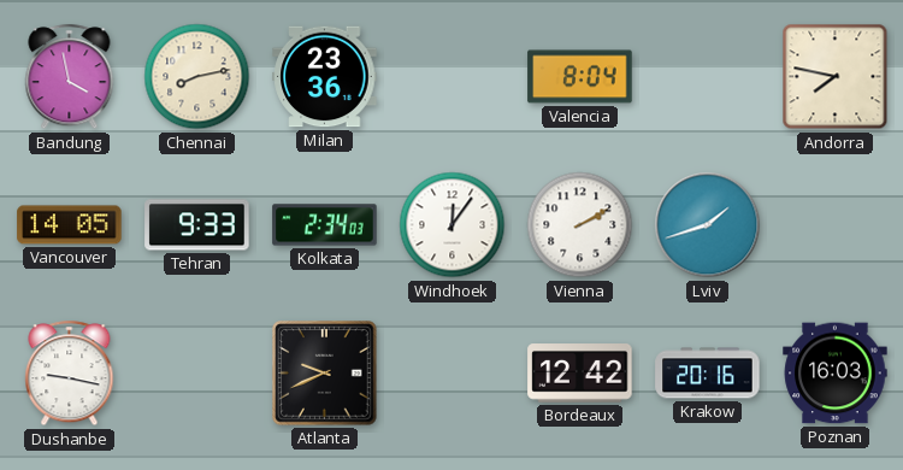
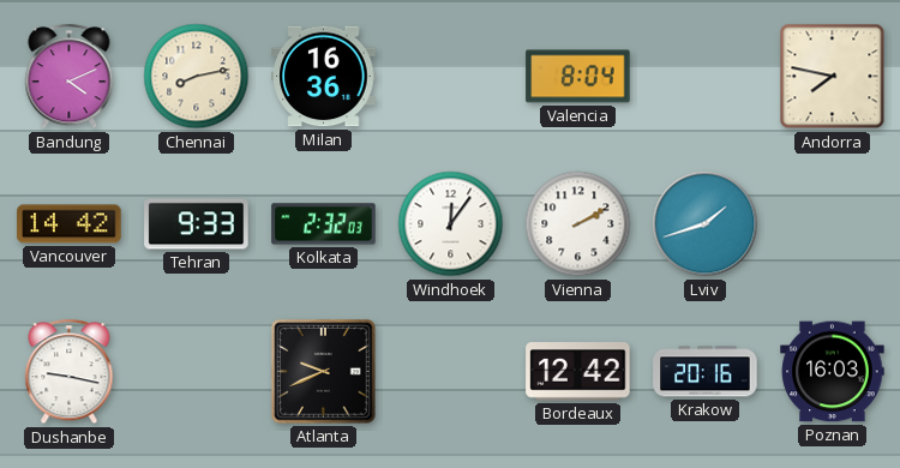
Bandung: 3:58 -> 4:11
Milan: 23:36 -> 16:36
Vancouver: 14:05 -> 14:42
Kolkata: 2:34 -> 2:32
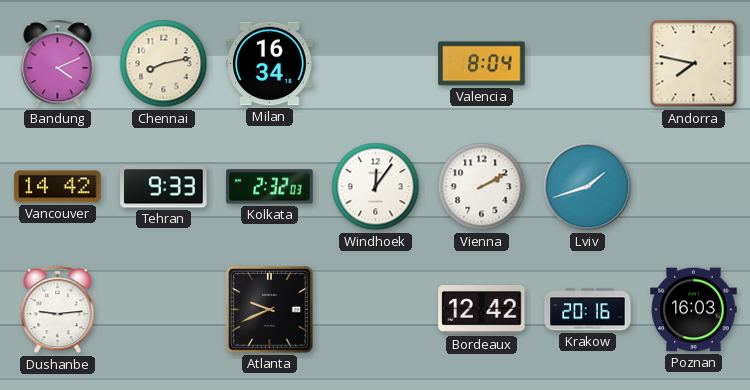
Milan: 16:36 -> 16:34
Dushanbe: 9:17 -> 9:14
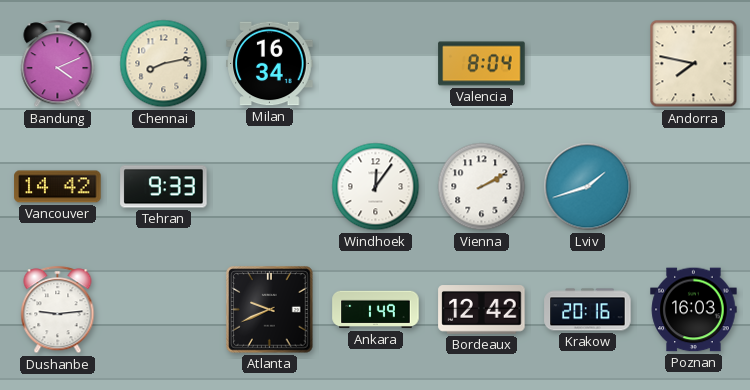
Kolkata: 2:32 -> none
Ankara: none -> 1:49
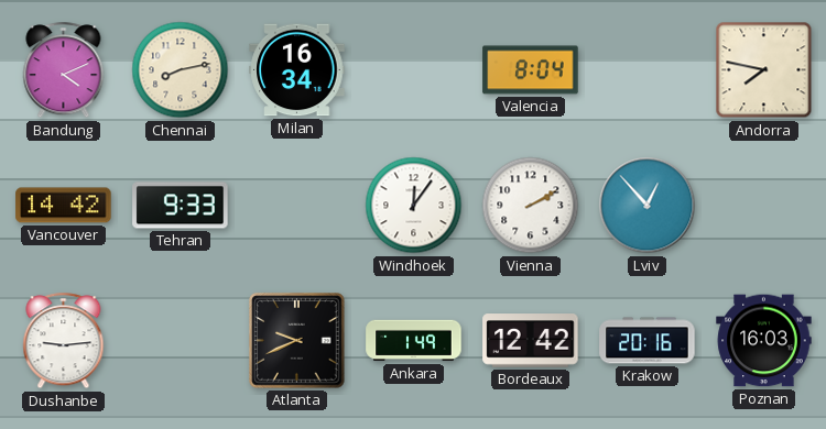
Lviv: 1:42 -> 12:53
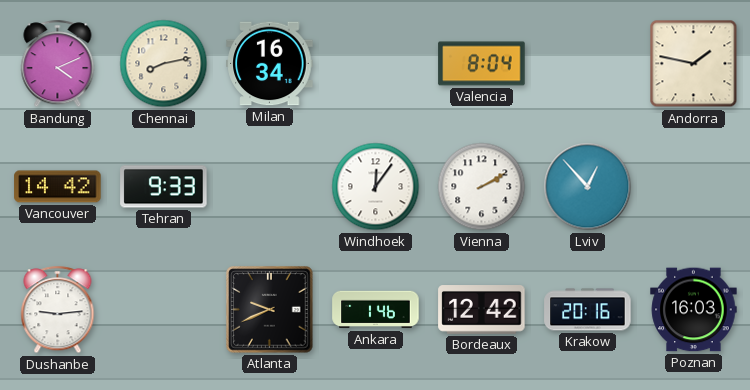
Andorra: 7:47 -> 1:47
Ankara: 1:49 -> 1:46
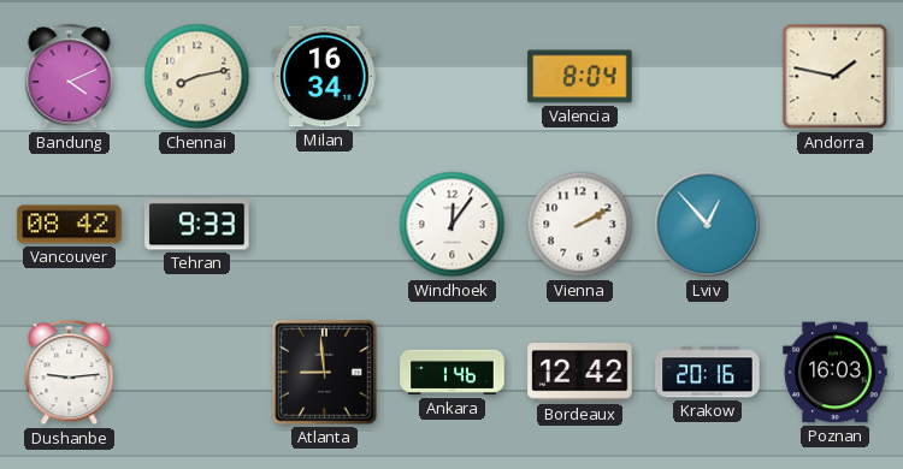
Vancouver: 14:42 -> 08:42
Atlanta: 9:41 -> 8:59
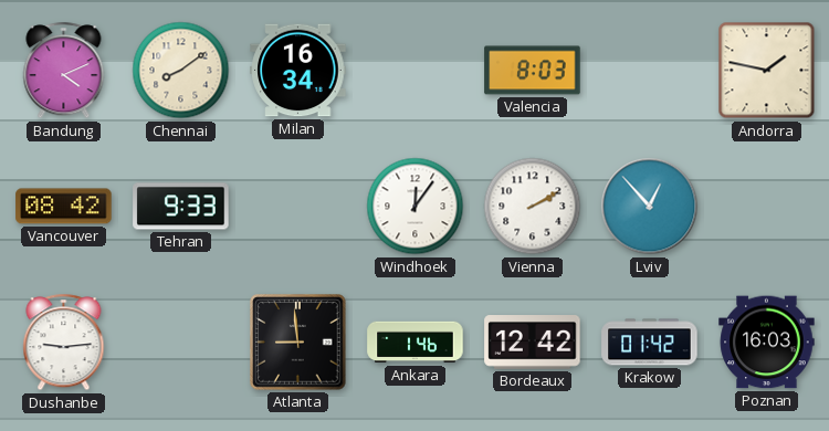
Chennai: 8:13 -> 8:09
Valencia: 8:04 -> 8:03
Krakow: 20:16 -> 01:42
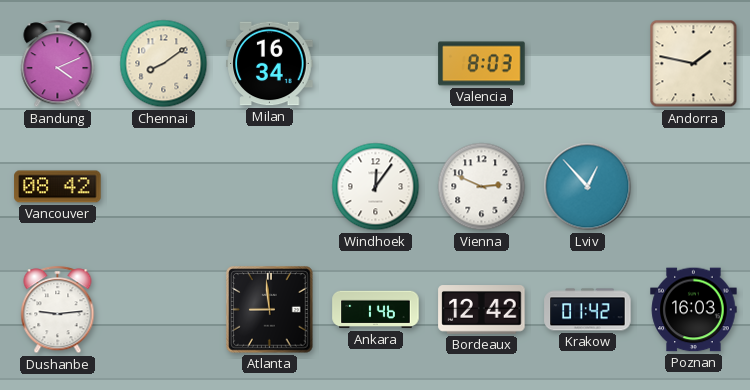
Tehran: 9:33 -> none
Vienna: 2:10 -> 2:49
